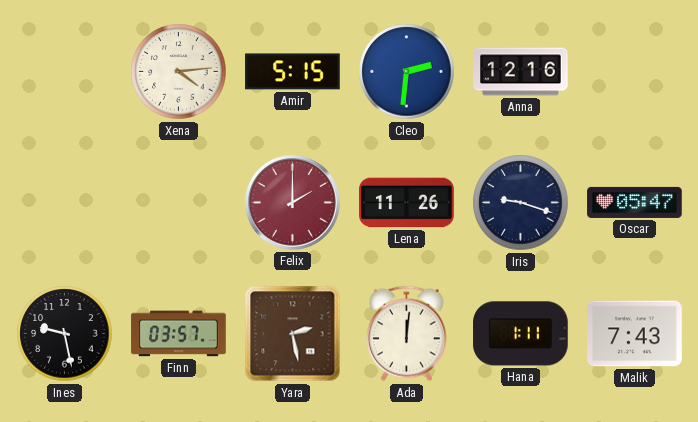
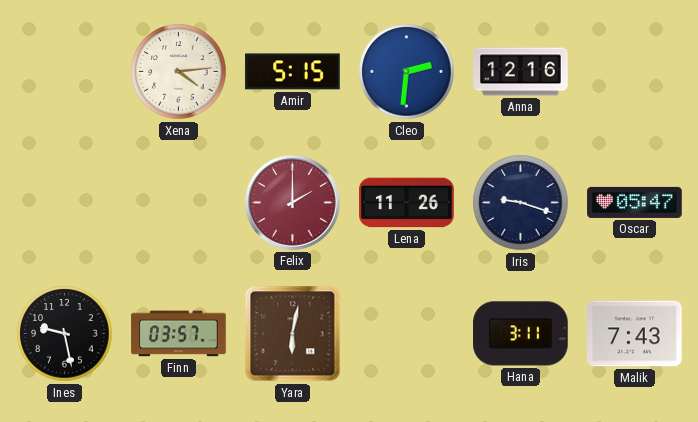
Yara: 2:28 -> 6:02
Ada: 12:01 -> none
Hana: 1:11 -> 3:11
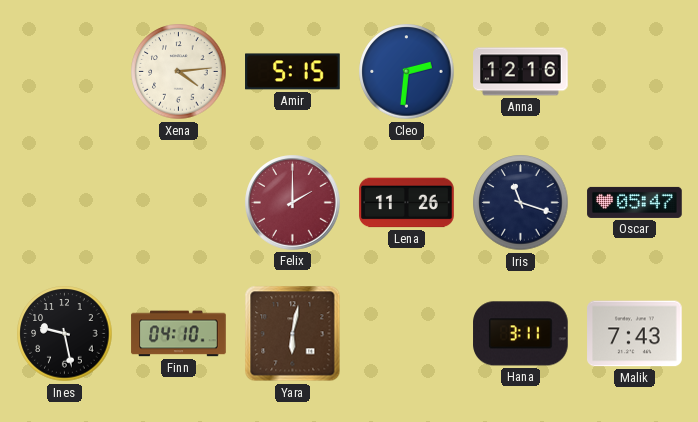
Iris: 9:18 -> 11:18
Finn: 03:57 -> 04:10
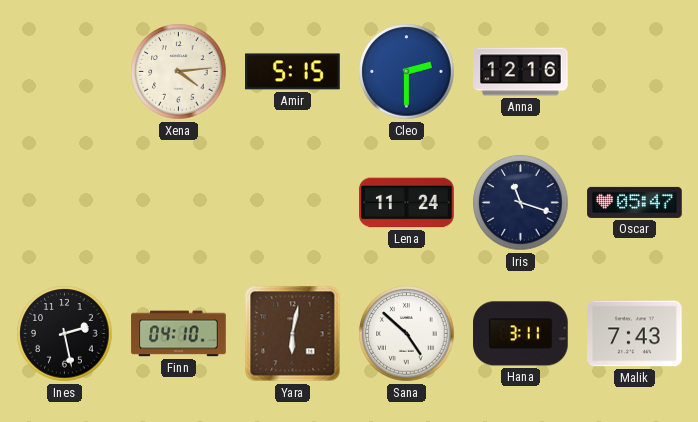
Cleo: 2:31 -> 2:30
Felix: 2:00 -> none
Lena: 11:26 -> 11:24
Ines: 9:28 -> 2:28
Sana: none -> 4:52
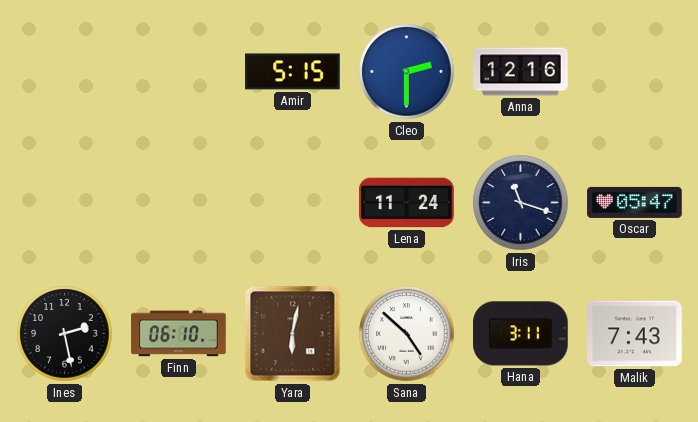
Xena: 4:14 -> none
Finn: 04:10 -> 06:10
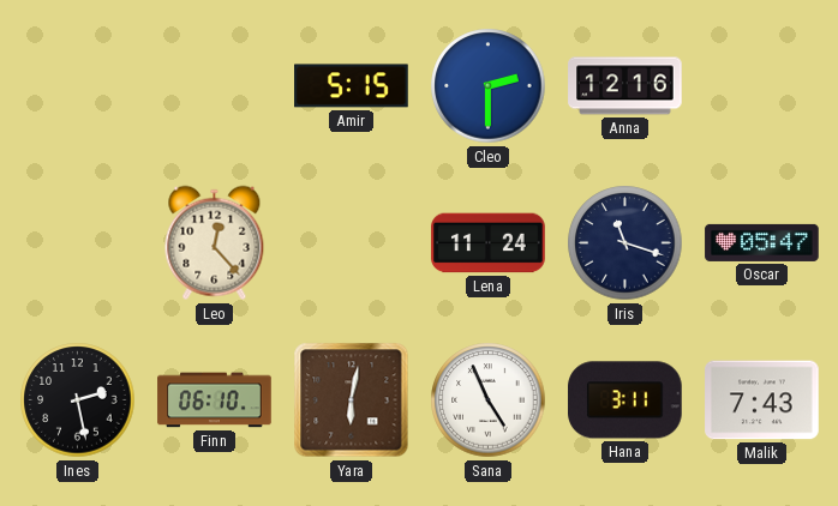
Leo: none -> 12:23
Sana: 4:52 -> 4:56
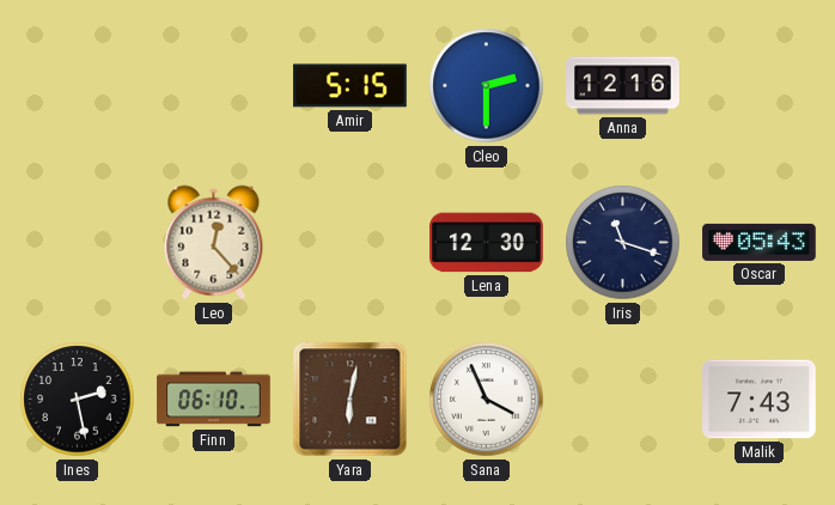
Lena: 11:24 -> 12:30
Oscar: 05:47 -> 05:43
Sana: 4:56 -> 3:56
Hana: 3:11 -> none
